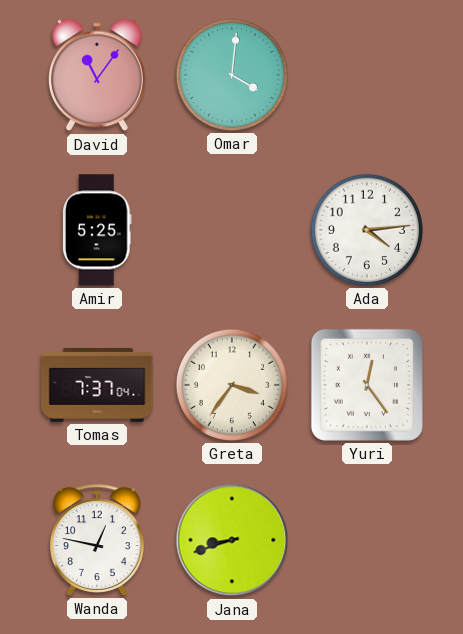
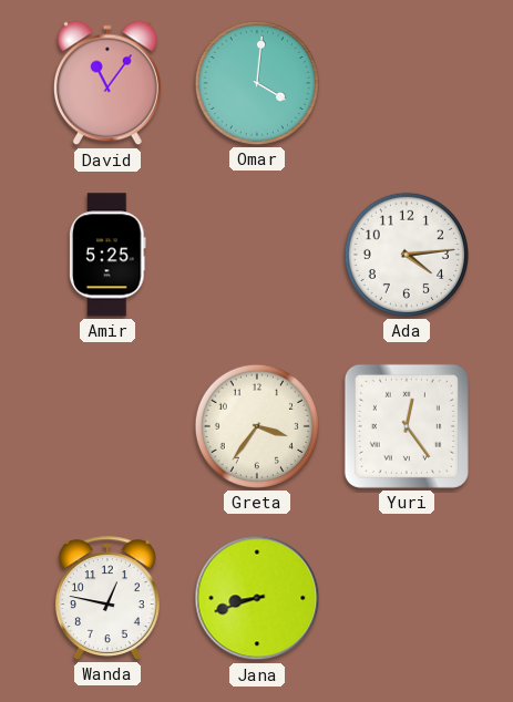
Tomas: 7:37 -> none
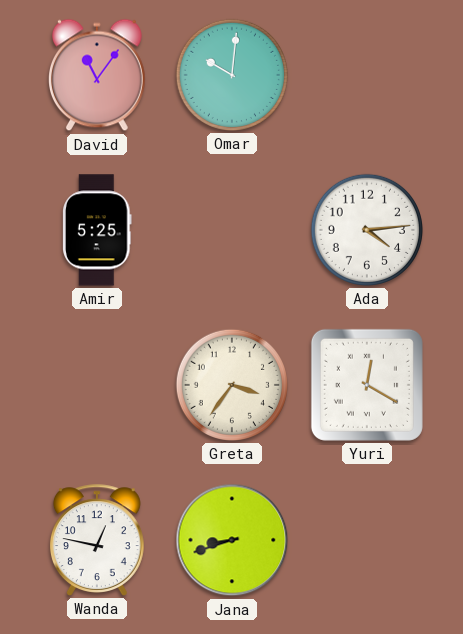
Omar: 4:01 -> 10:01
Yuri: 12:24 -> 12:20
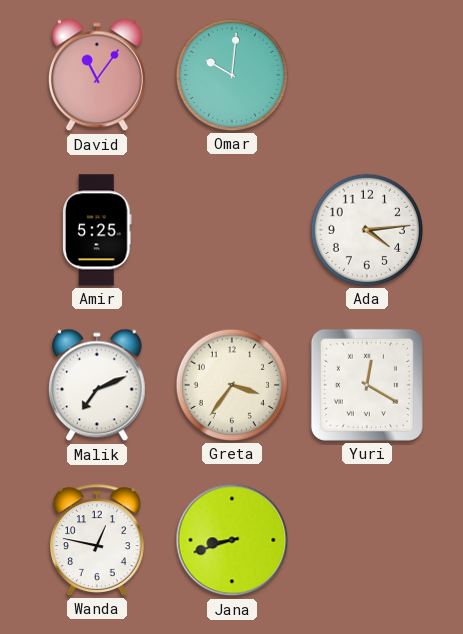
Malik: none -> 7:11
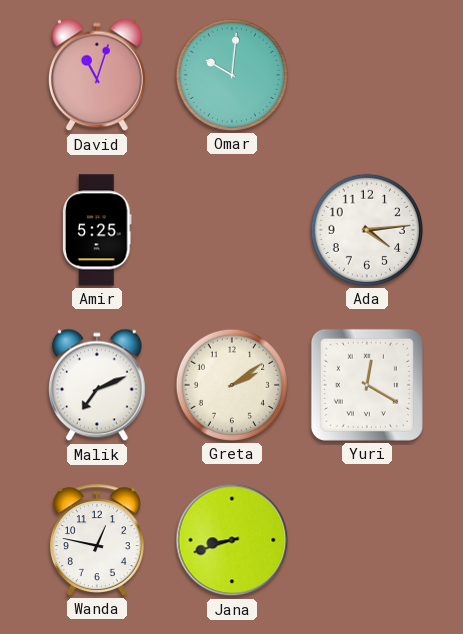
David: 11:06 -> 11:03
Greta: 3:36 -> 2:09
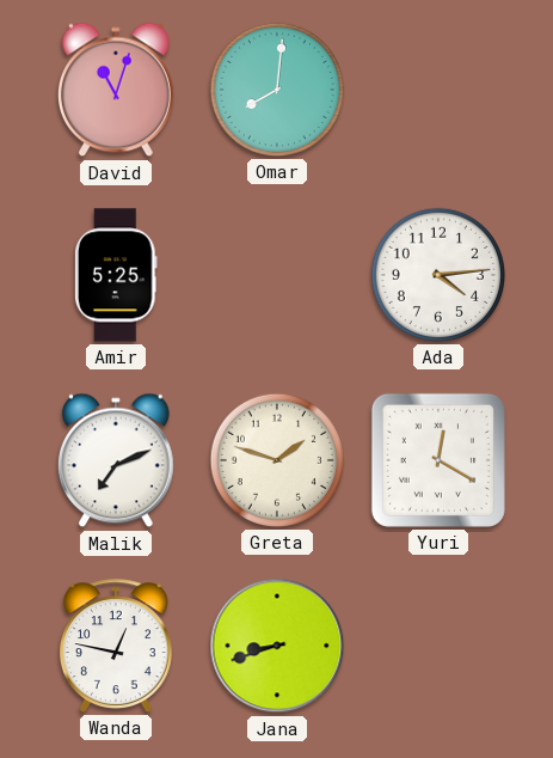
Omar: 10:01 -> 8:01
Greta: 2:09 -> 1:48
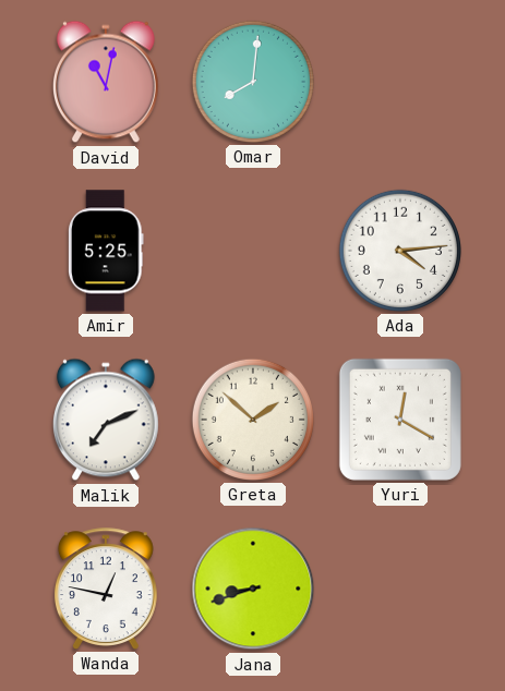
David: 11:03 -> 11:02
Greta: 1:48 -> 1:52
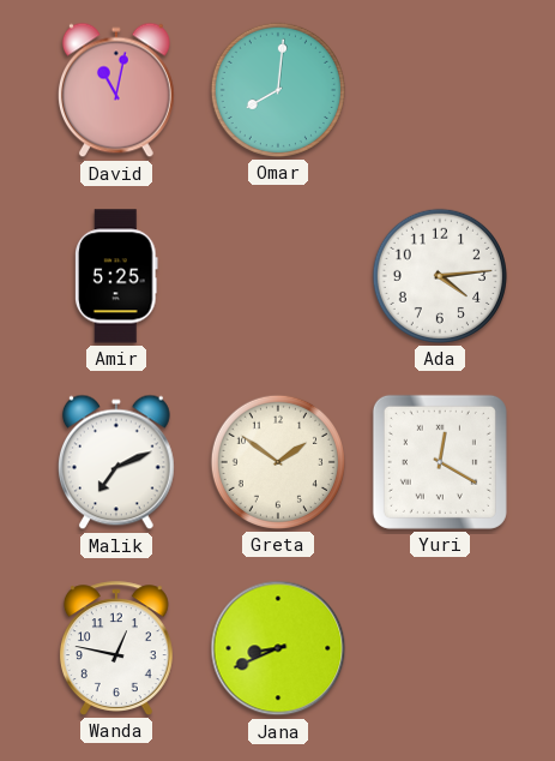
Greta: 1:52 -> 1:51
Jana: 8:42 -> 8:41
